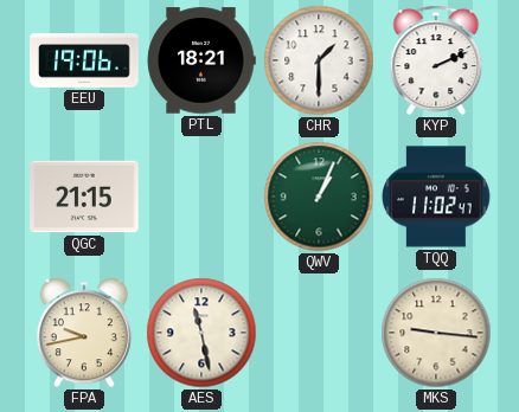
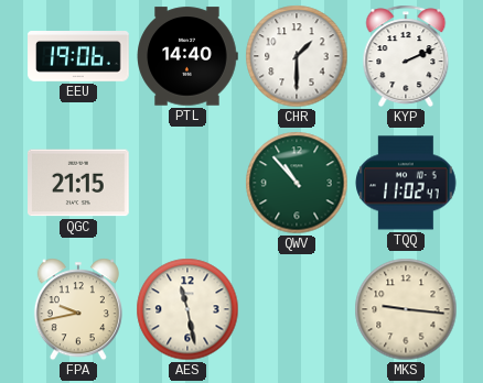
PTL: 18:21 -> 14:40
QWV: 1:04 -> 10:53
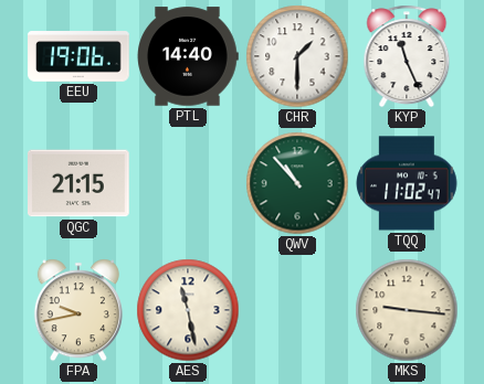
KYP: 2:11 -> 11:26
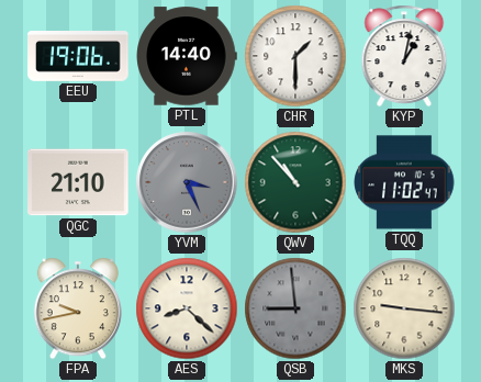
KYP: 11:26 -> 1:02
QGC: 21:15 -> 21:10
YVM: none -> 3:26
AES: 11:28 -> 8:22
QSB: none -> 8:59
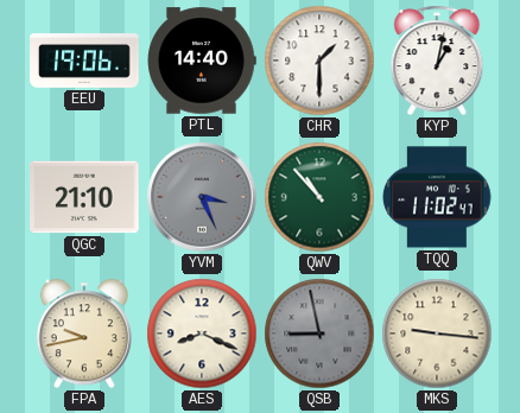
AES: 8:22 -> 8:19
QSB: 8:59 -> 8:58
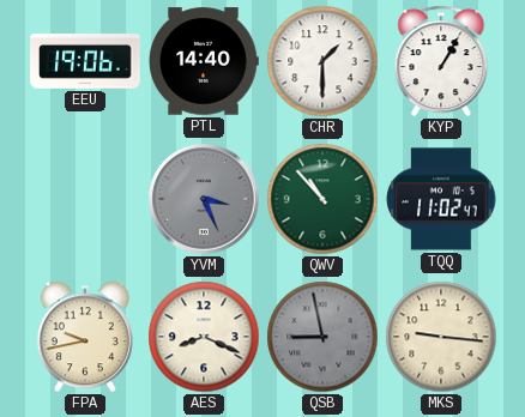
KYP: 1:02 -> 1:05
QGC: 21:10 -> none
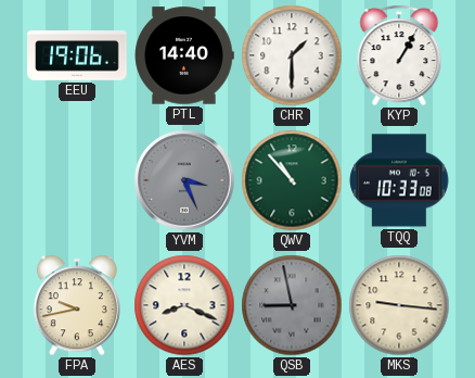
TQQ: 11:02 -> 10:33
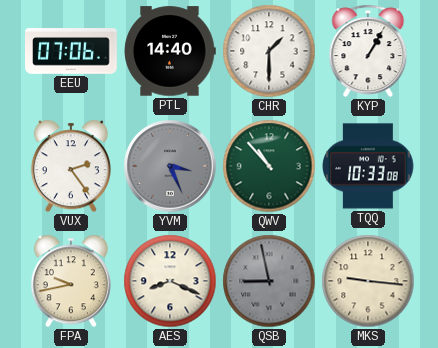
EEU: 19:06 -> 07:06
VUX: none -> 2:24
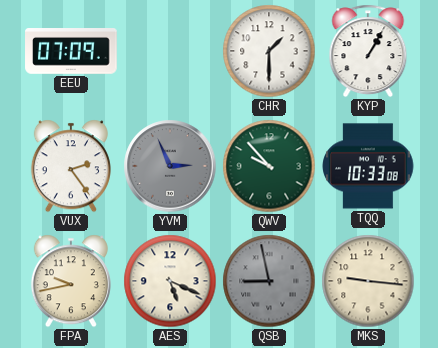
EEU: 07:06 -> 07:09
PTL: 14:40 -> none
YVM: 3:26 -> 2:56
QWV: 10:53 -> 9:53
AES: 8:19 -> 5:19
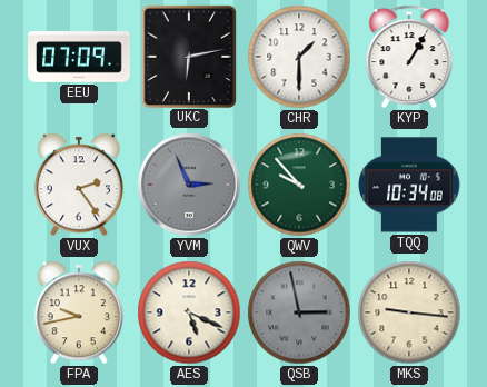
UKC: none -> 6:13
TQQ: 10:33 -> 10:34
QSB: 8:58 -> 2:58
